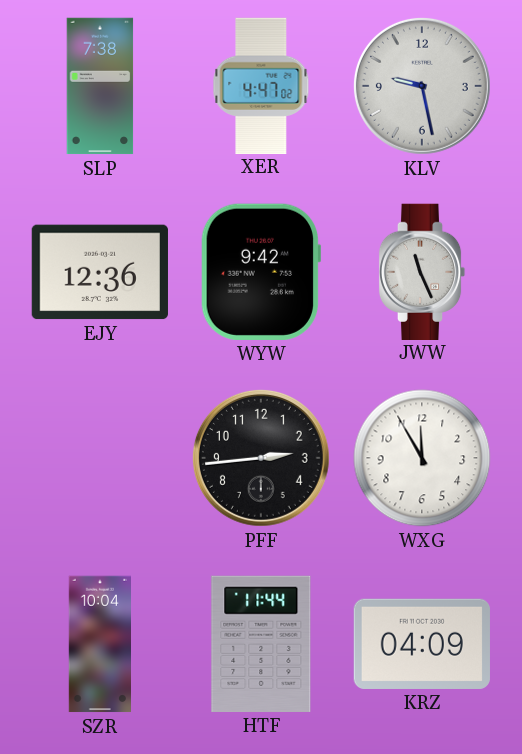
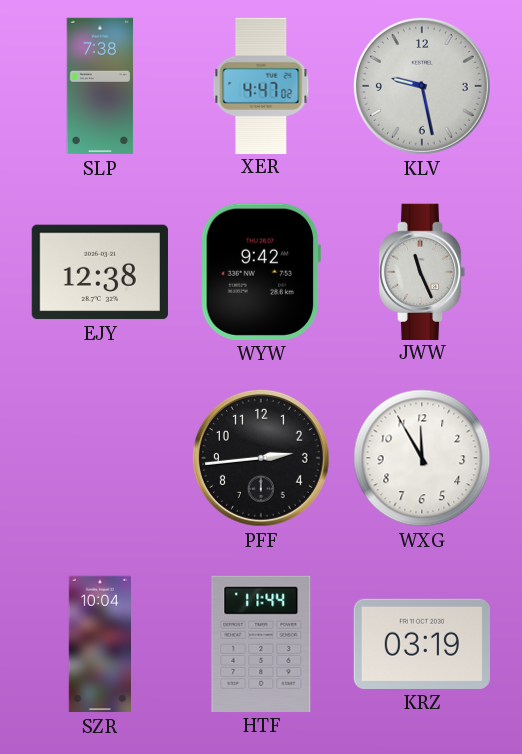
EJY: 12:36 -> 12:38
KRZ: 04:09 -> 03:19
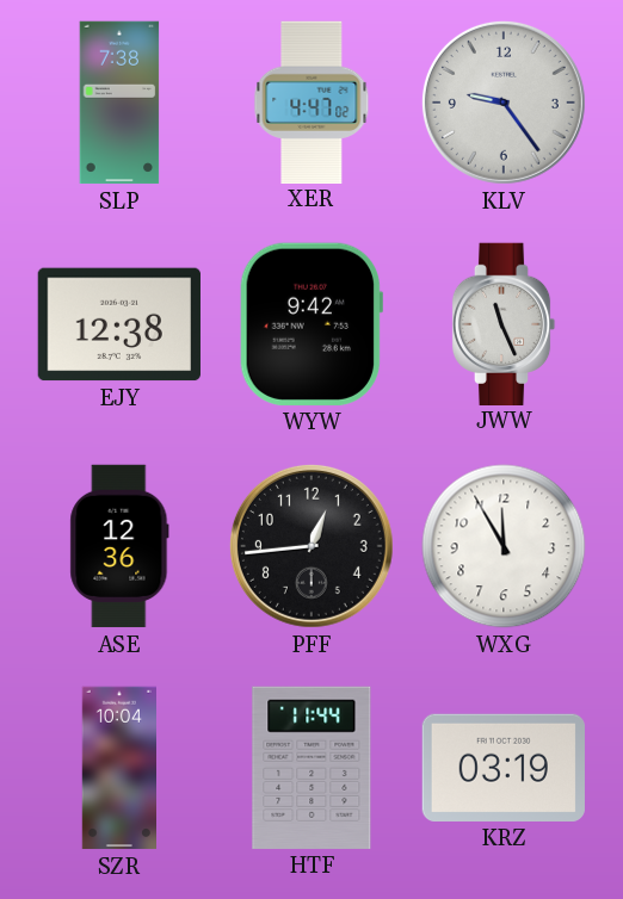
KLV: 9:28 -> 9:24
ASE: none -> 12:36
PFF: 2:44 -> 12:44
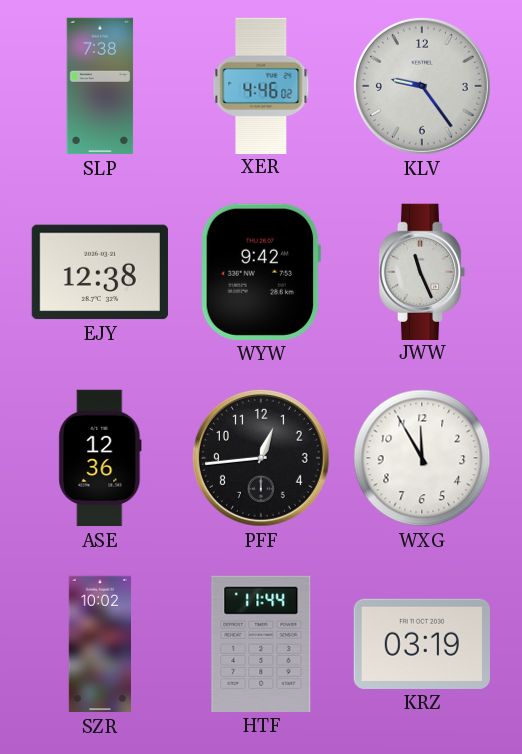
XER: 4:47 -> 4:46
SZR: 10:04 -> 10:02
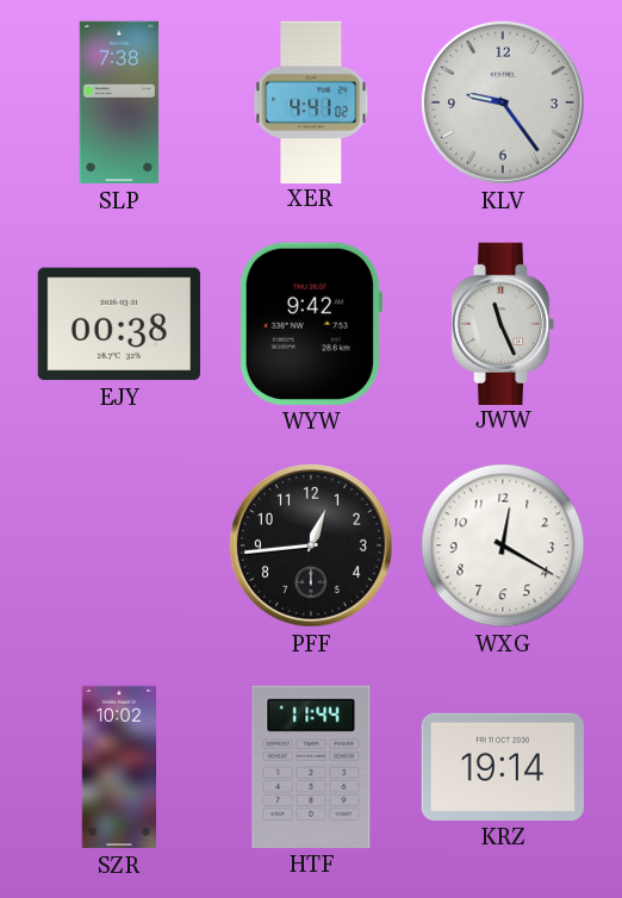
XER: 4:46 -> 4:41
EJY: 12:38 -> 00:38
ASE: 12:36 -> none
WXG: 11:55 -> 12:20
KRZ: 03:19 -> 19:14
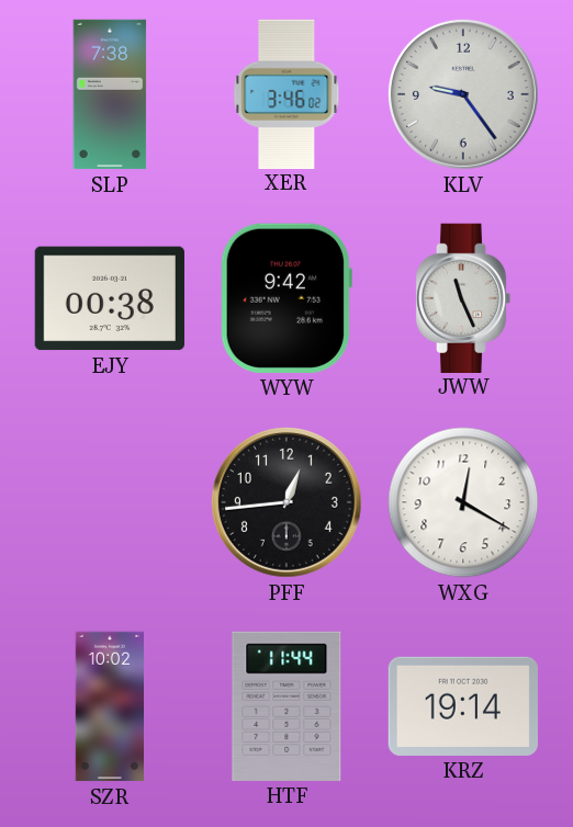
XER: 4:41 -> 3:46
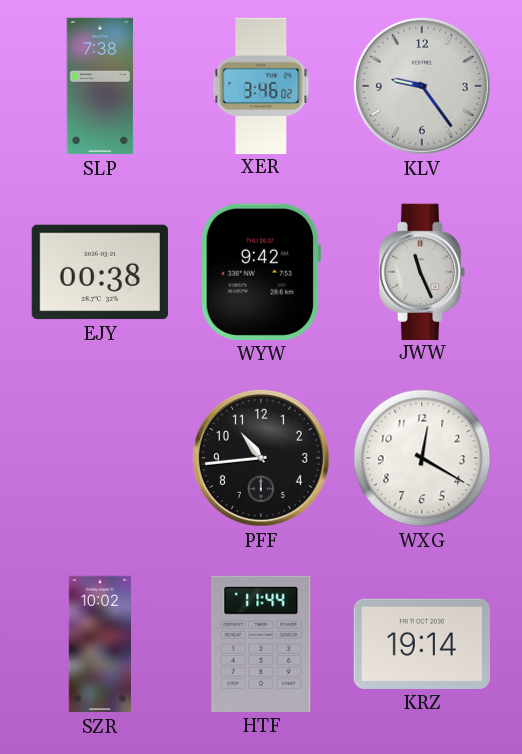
PFF: 12:44 -> 10:44
